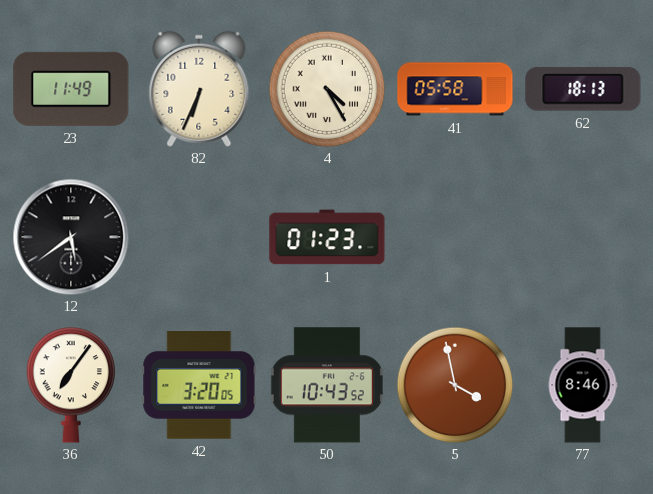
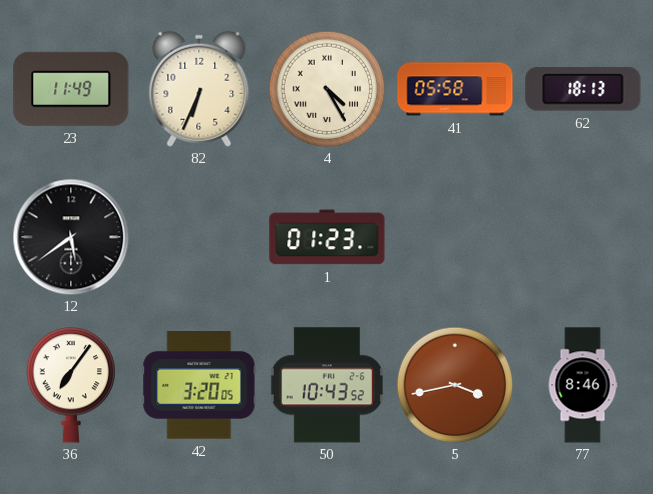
5: 3:58 -> 3:43
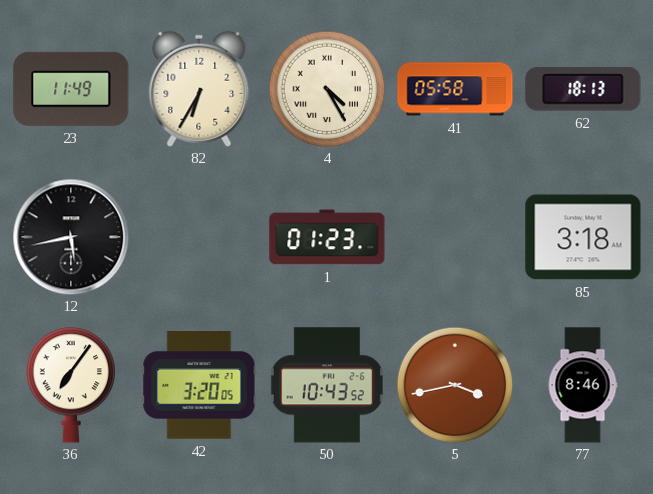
82: 6:34 -> 6:35
12: 5:39 -> 5:43
85: none -> 3:18
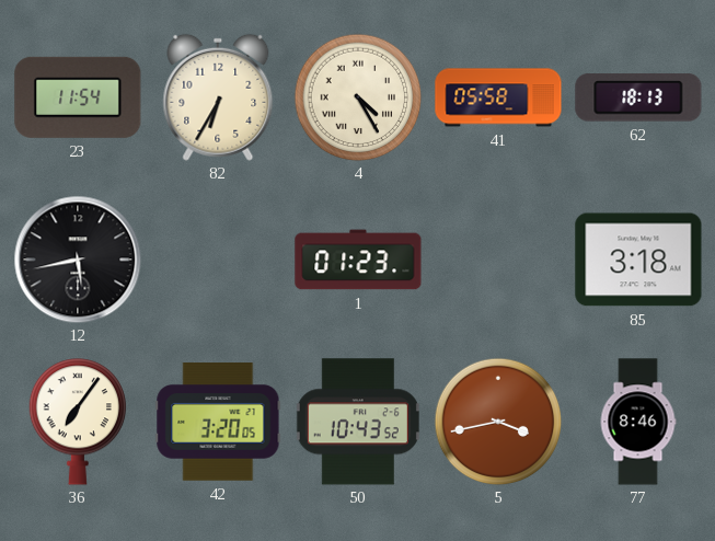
23: 11:49 -> 11:54
